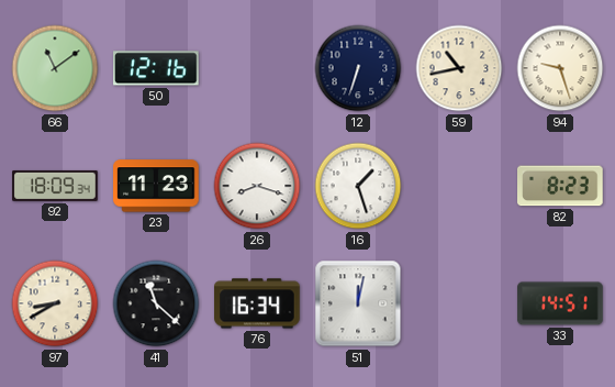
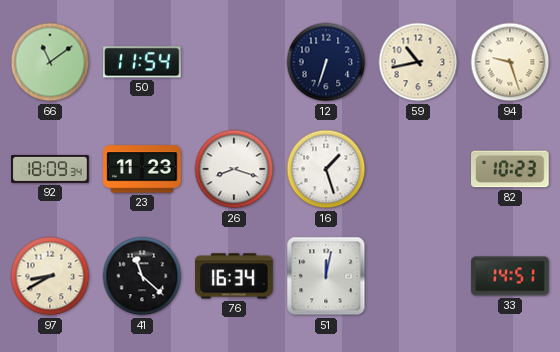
50: 12:16 -> 11:54
82: 8:23 -> 10:23
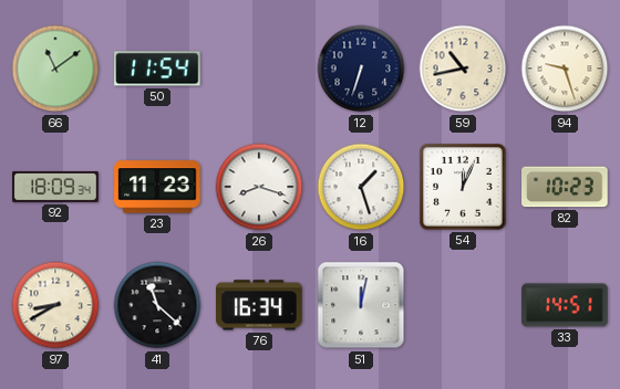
54: none -> 12:04
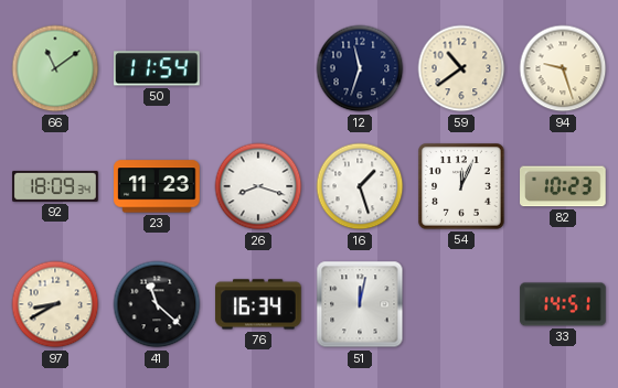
12: 6:33 -> 11:33
59: 10:43 -> 10:39
